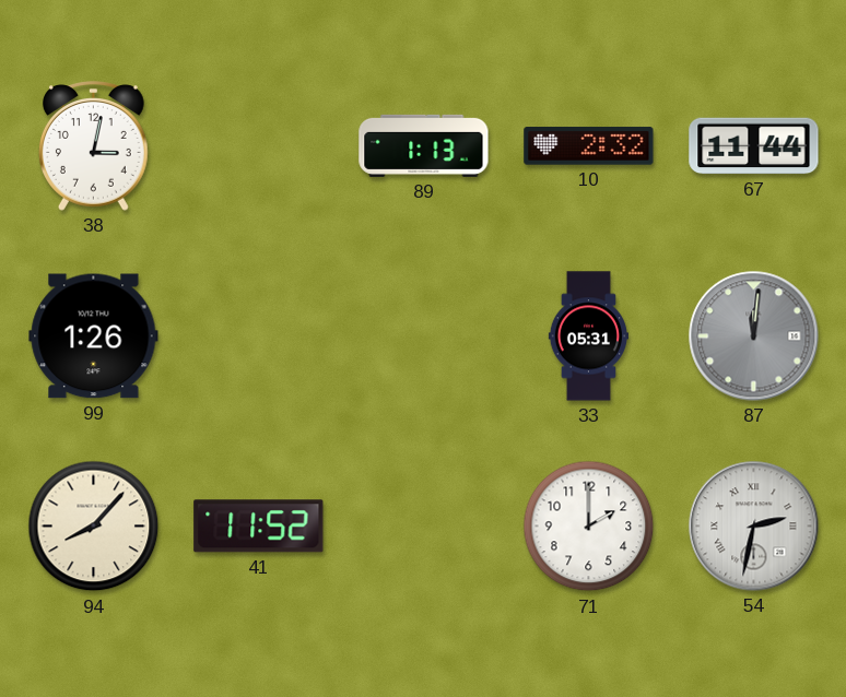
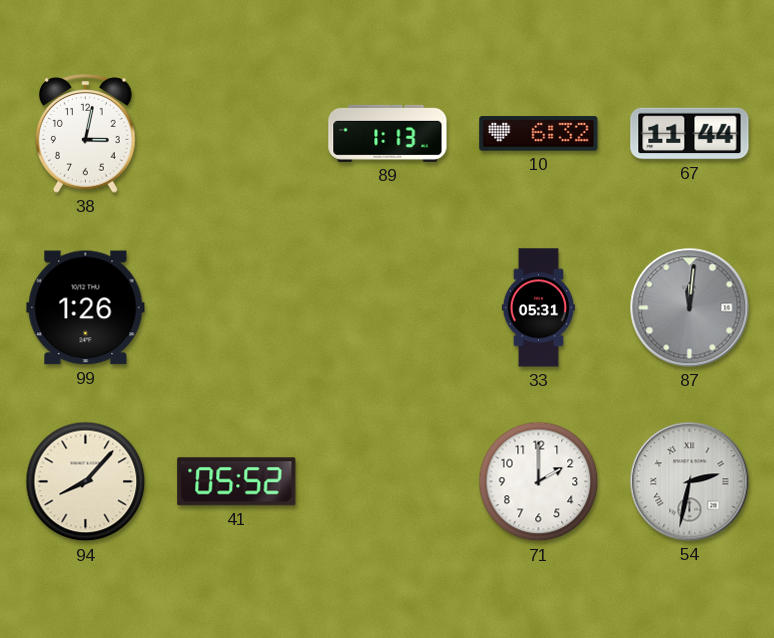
10: 2:32 -> 6:32
41: 11:52 -> 05:52
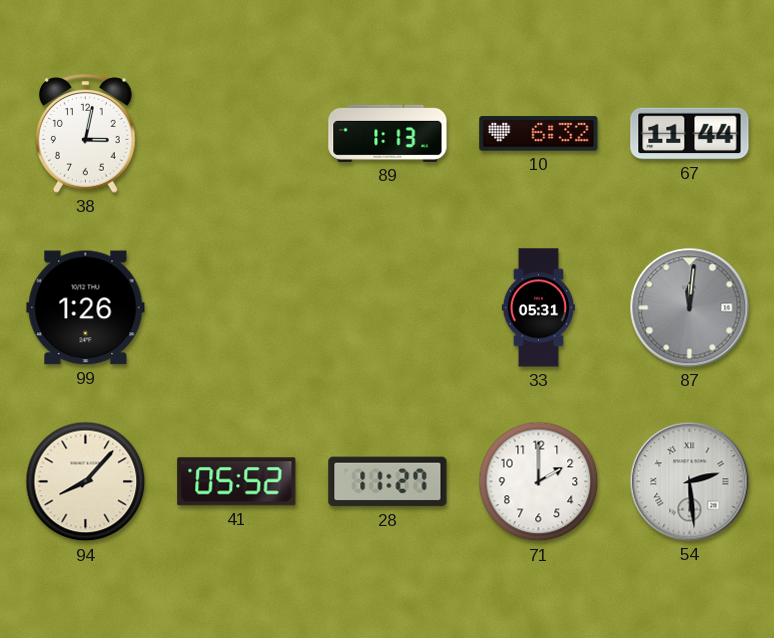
28: none -> 11:27
54: 2:32 -> 2:29
